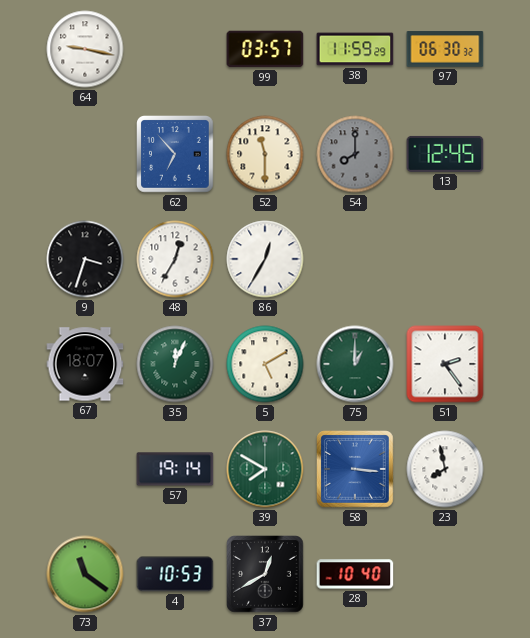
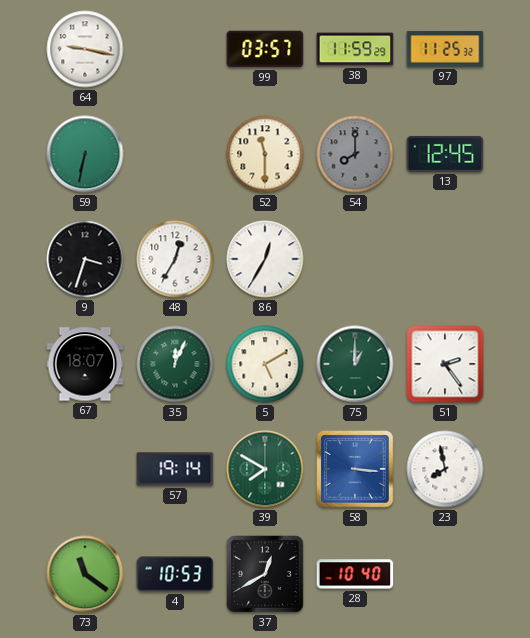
97: 06:30 -> 11:25
59: none -> 6:32
62: 6:53 -> none
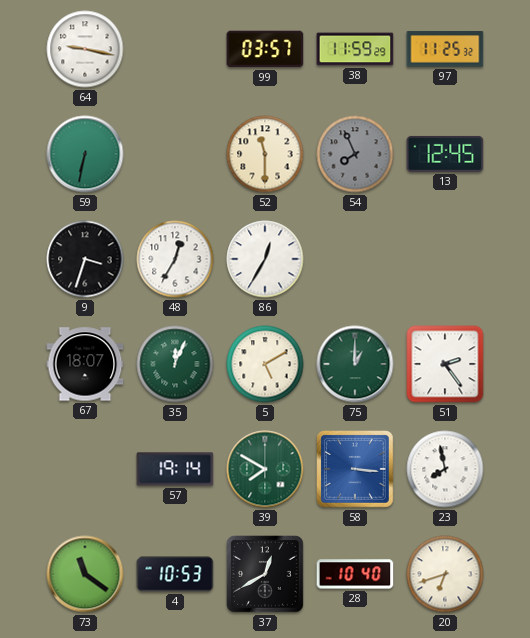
54: 8:00 -> 7:56
20: none -> 6:42
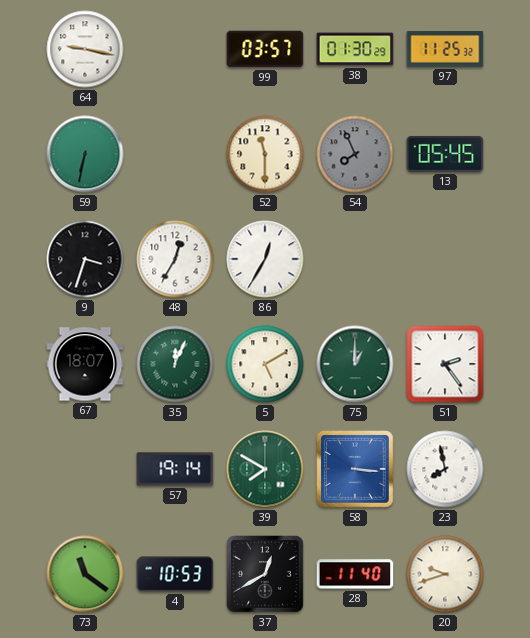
38: 11:59 -> 01:30
13: 12:45 -> 05:45
28: 10:40 -> 11:40
20: 6:42 -> 9:42
